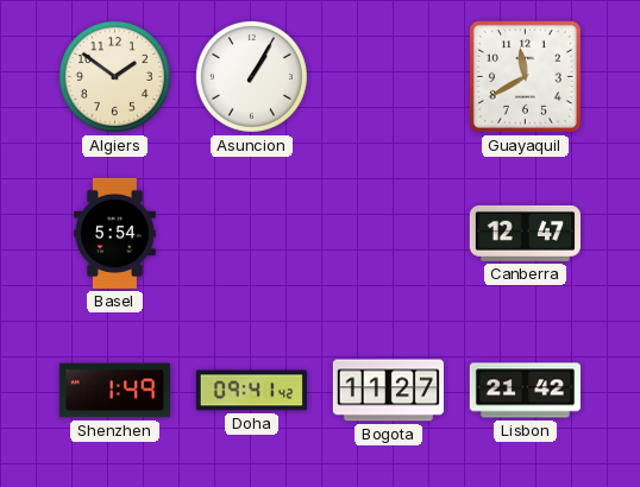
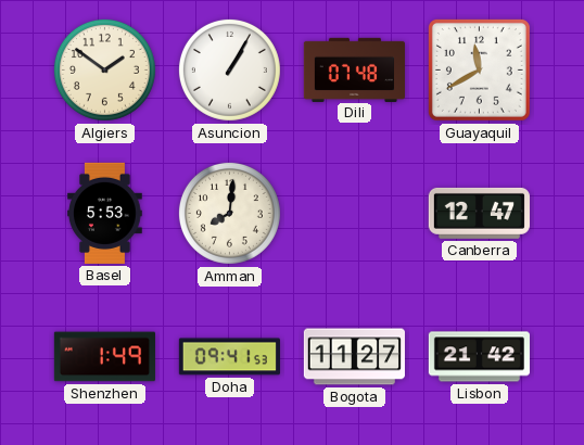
Dili: none -> 07:48
Basel: 5:54 -> 5:53
Amman: none -> 8:01
Doha: 09:41:42 -> 09:41:53
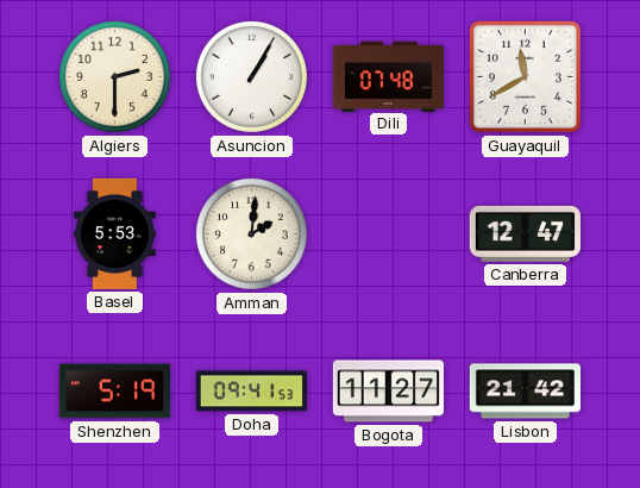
Algiers: 1:51 -> 2:30
Amman: 8:01 -> 2:01
Shenzhen: 1:49 -> 5:19
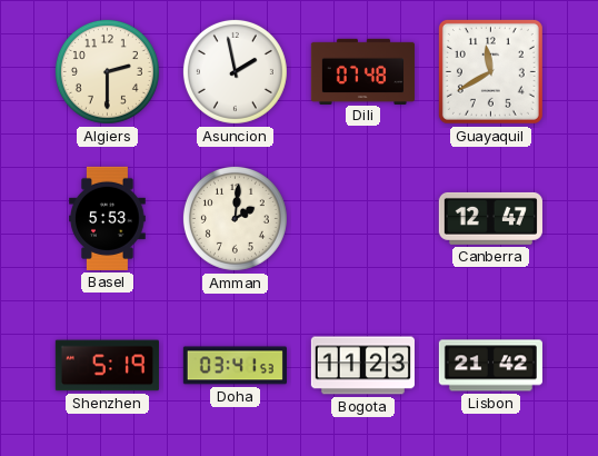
Asuncion: 1:05 -> 1:58
Doha: 09:41 -> 03:41
Bogota: 11:27 -> 11:23
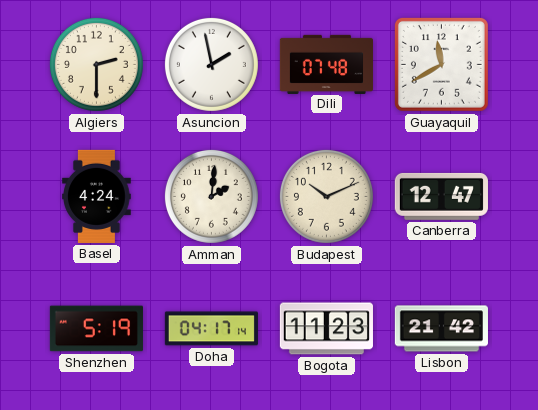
Basel: 5:53 -> 4:24
Budapest: none -> 10:11
Doha: 03:41 -> 04:17
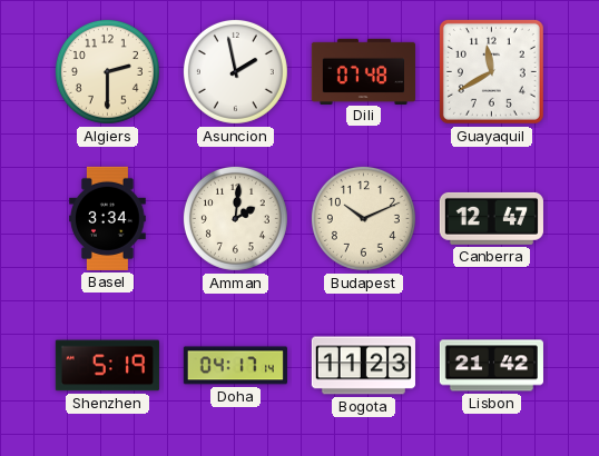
Basel: 4:24 -> 3:34
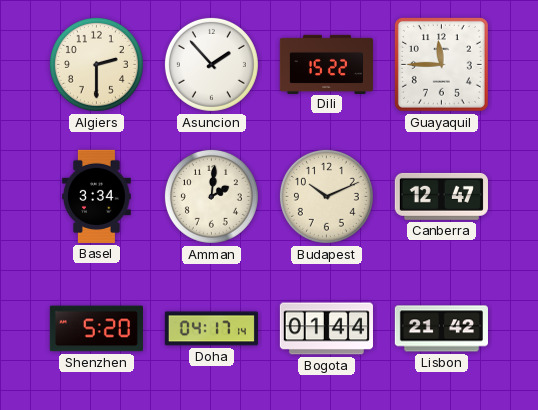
Asuncion: 1:58 -> 1:53
Dili: 07:48 -> 15:22
Guayaquil: 11:40 -> 11:45
Shenzhen: 5:19 -> 5:20
Bogota: 11:23 -> 01:44
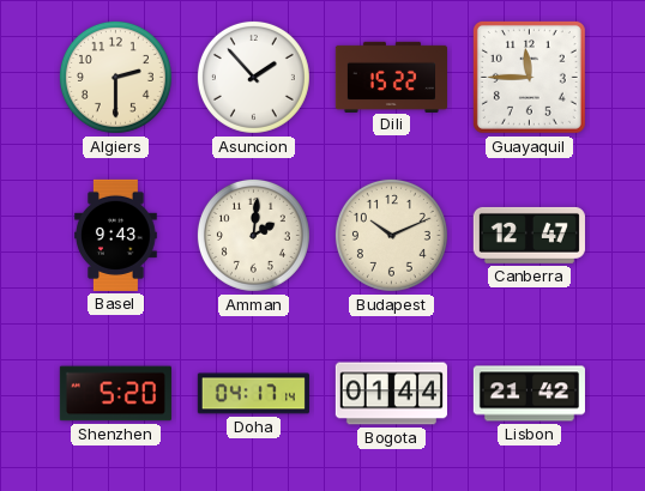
Basel: 3:34 -> 9:43
